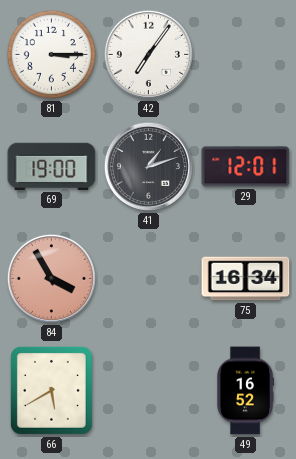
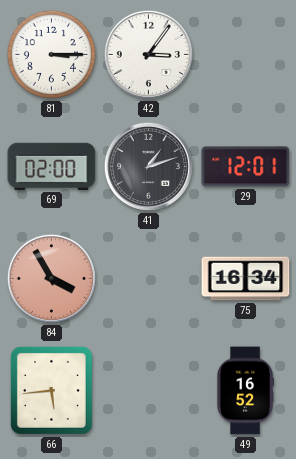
42: 7:06 -> 3:06
69: 19:00 -> 02:00
66: 5:40 -> 5:44
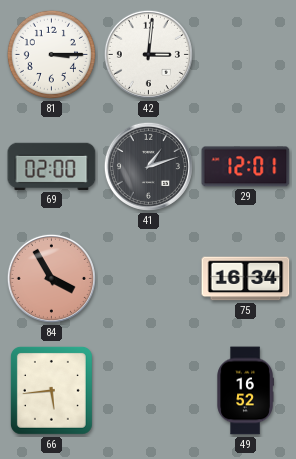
42: 3:06 -> 3:01
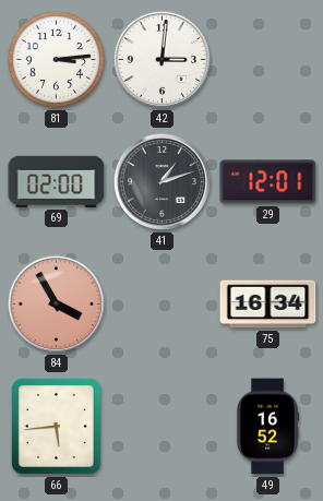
81: 3:15 -> 3:14
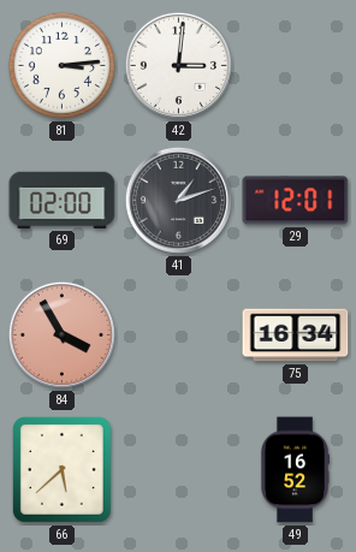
66: 5:44 -> 5:38
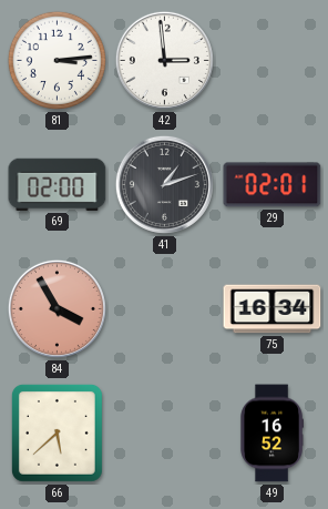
42: 3:01 -> 2:59
29: 12:01 -> 02:01
